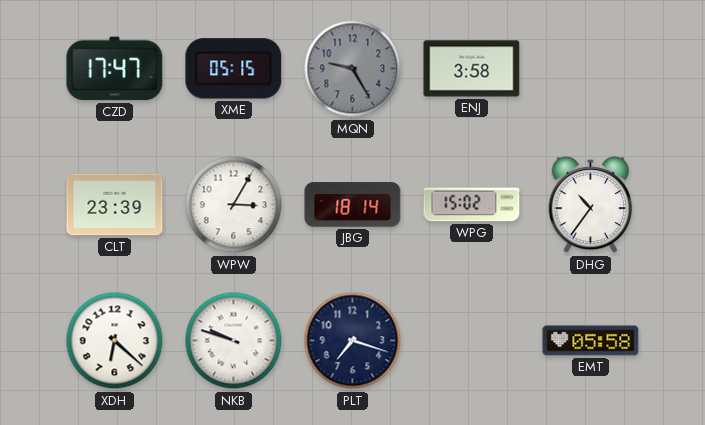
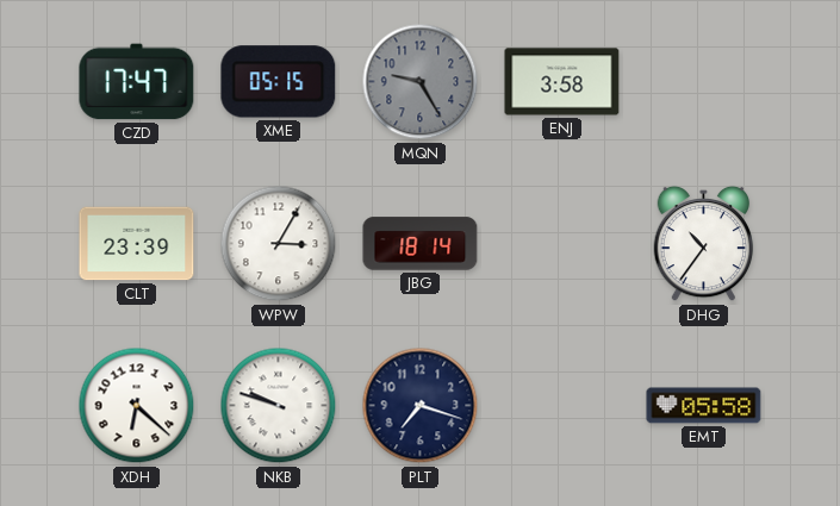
WPG: 15:02 -> none
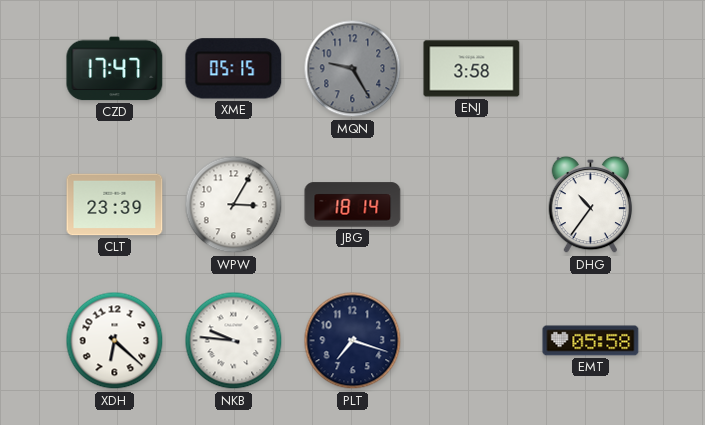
NKB: 9:48 -> 9:46
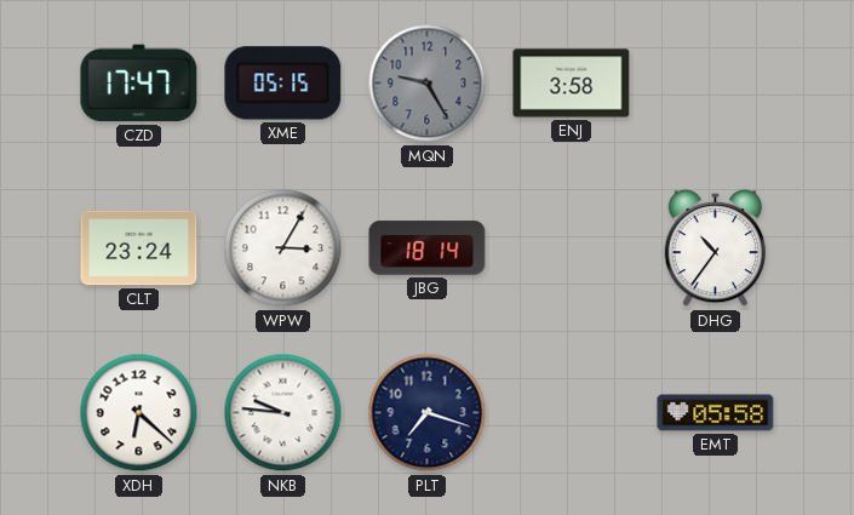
CLT: 23:39 -> 23:24
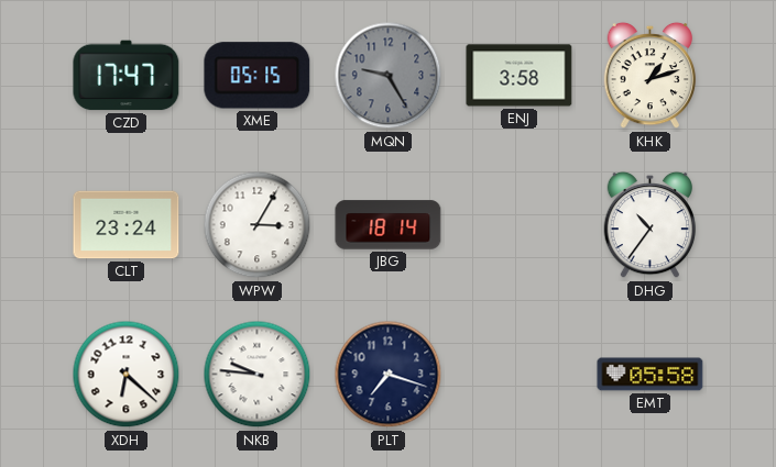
KHK: none -> 1:12
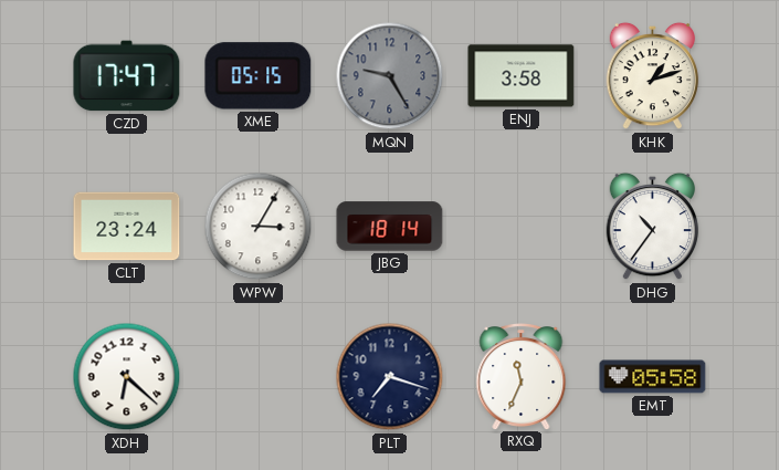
NKB: 9:46 -> none
RXQ: none -> 11:34
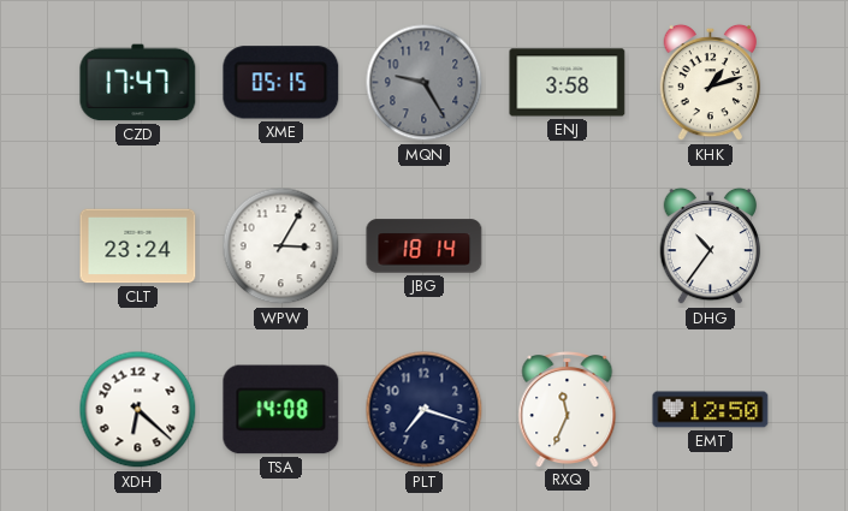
TSA: none -> 14:08
EMT: 05:58 -> 12:50
